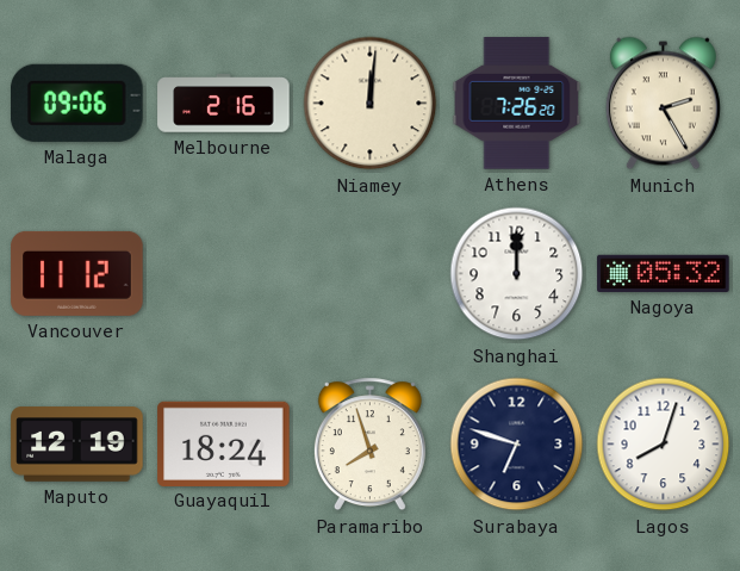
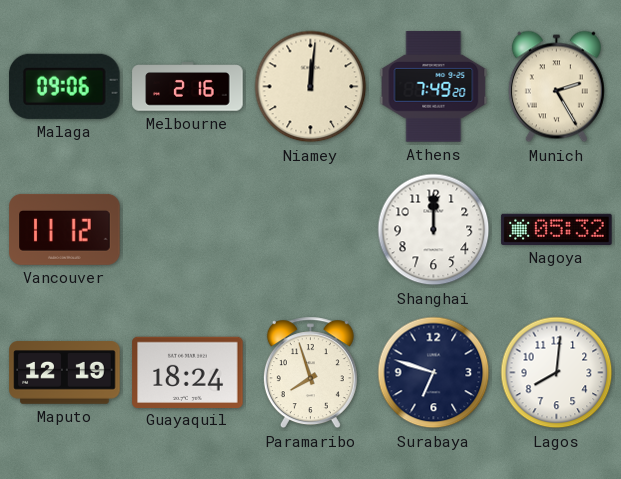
Athens: 7:26 -> 7:49
Lagos: 8:03 -> 8:01
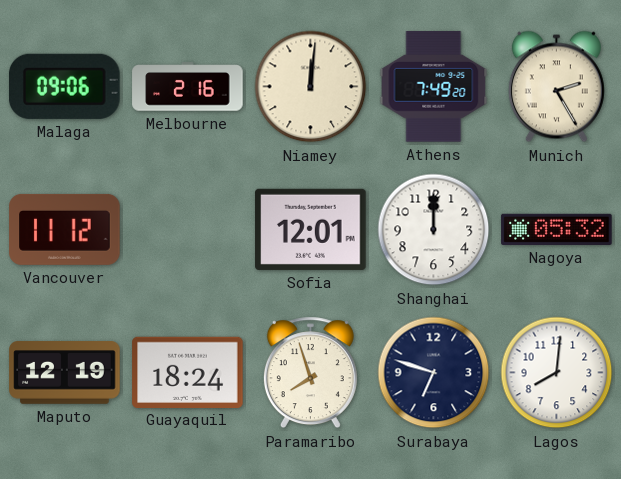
Sofia: none -> 12:01
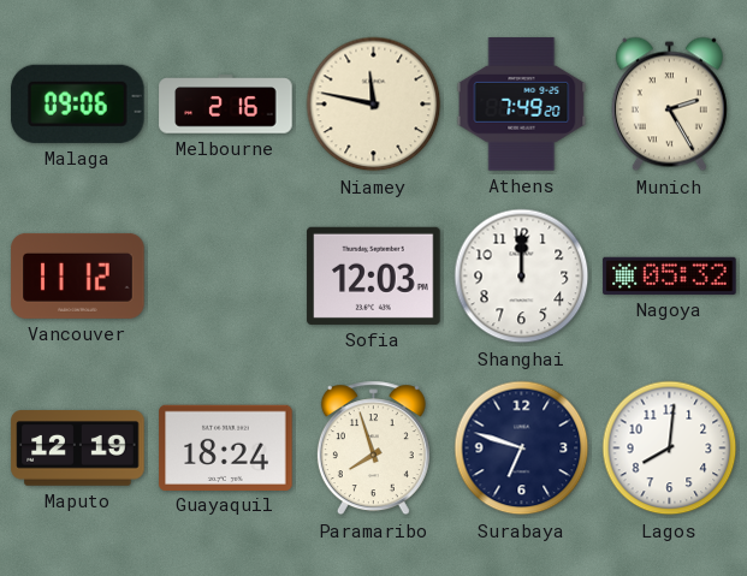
Niamey: 12:01 -> 11:47
Sofia: 12:01 -> 12:03
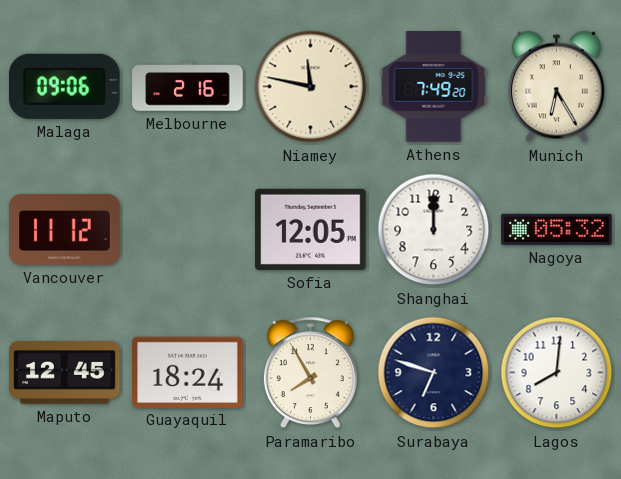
Munich: 2:25 -> 6:25
Sofia: 12:03 -> 12:05
Maputo: 12:19 -> 12:45
Paramaribo: 7:57 -> 7:55
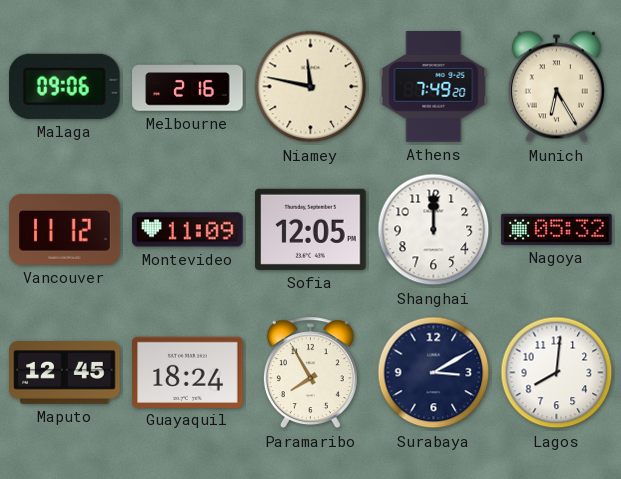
Montevideo: none -> 11:09
Surabaya: 6:48 -> 3:10
